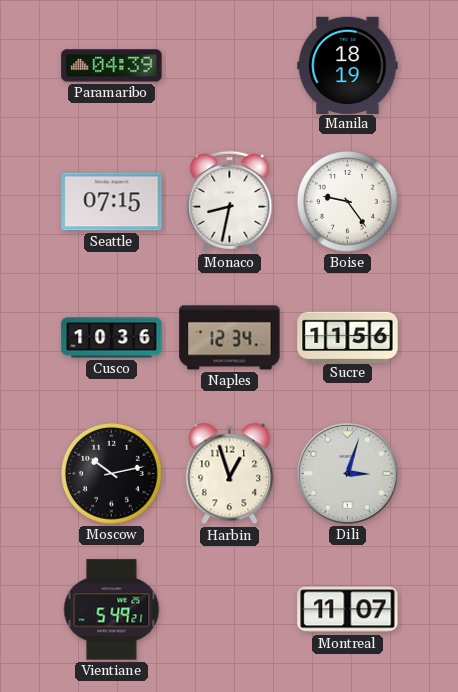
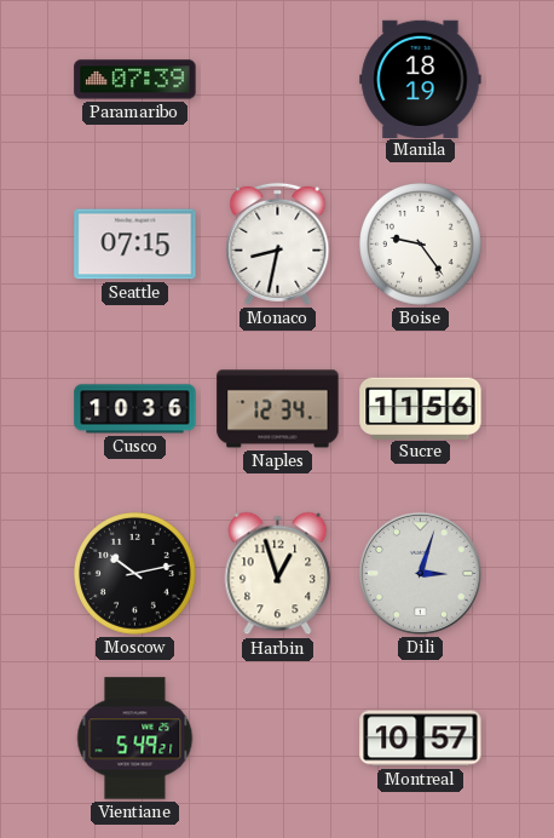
Paramaribo: 04:39 -> 07:39
Montreal: 11:07 -> 10:57
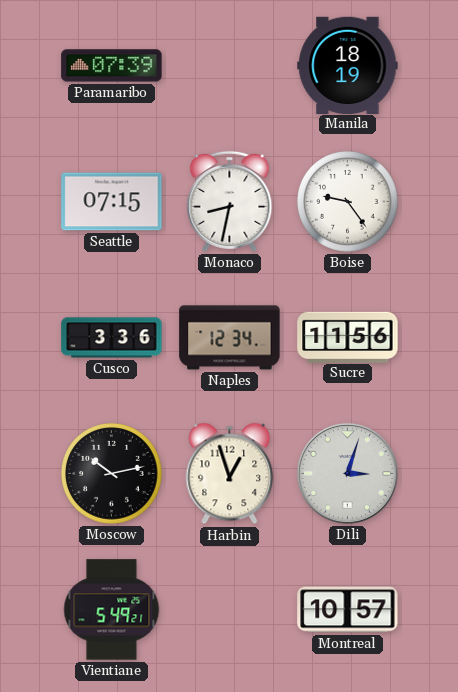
Cusco: 10:36 -> 3:36
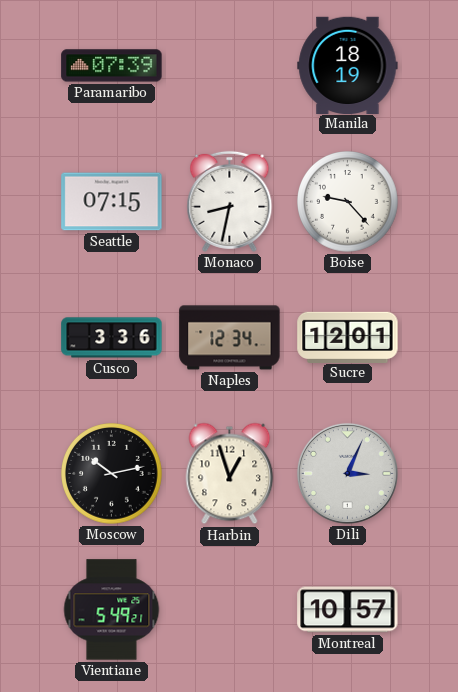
Boise: 9:24 -> 9:23
Sucre: 11:56 -> 12:01
Dili: 3:03 -> 3:04
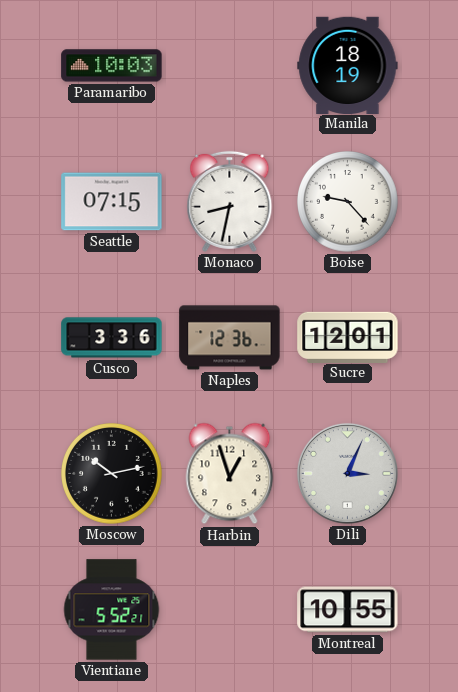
Paramaribo: 07:39 -> 10:03
Naples: 12:34 -> 12:36
Vientiane: 5:49 -> 5:52
Montreal: 10:57 -> 10:55
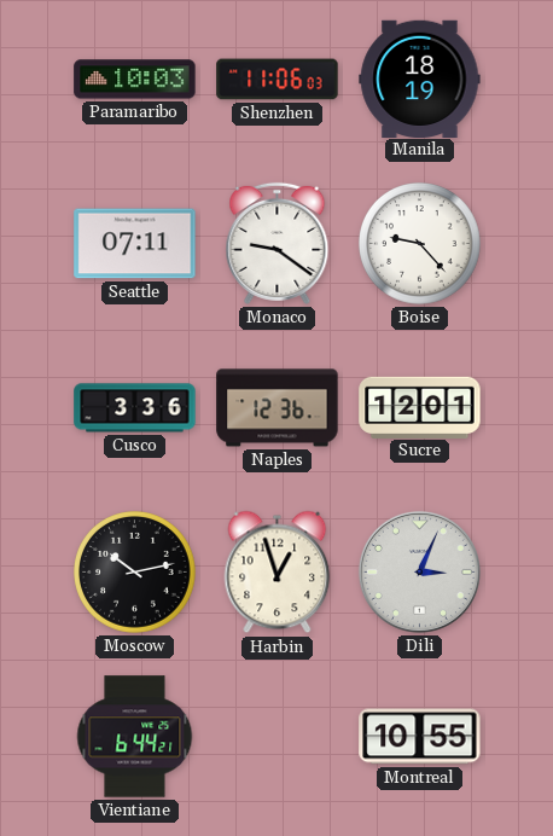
Shenzhen: none -> 11:06
Seattle: 07:15 -> 07:11
Monaco: 8:32 -> 9:21
Vientiane: 5:52 -> 6:44
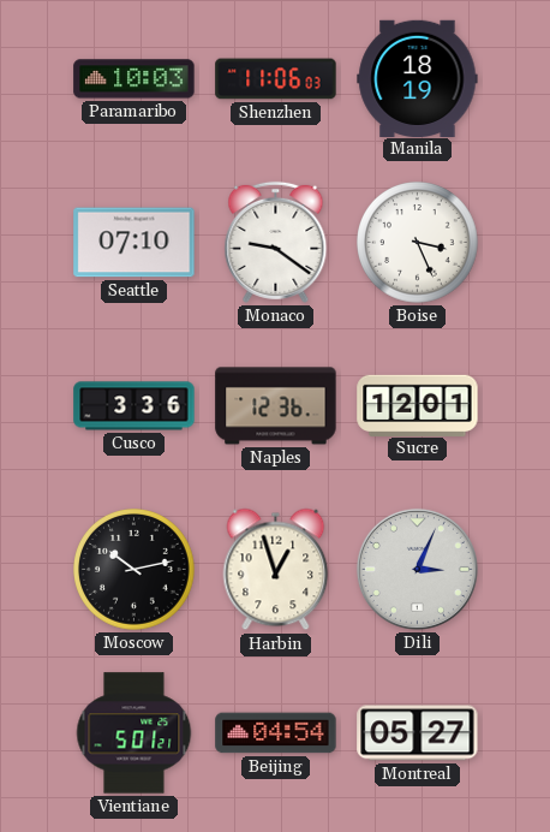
Seattle: 07:11 -> 07:10
Boise: 9:23 -> 3:26
Vientiane: 6:44 -> 5:01
Beijing: none -> 04:54
Montreal: 10:55 -> 05:27
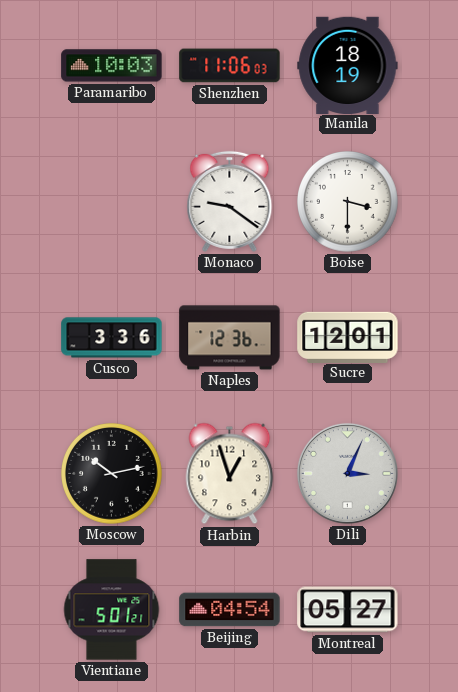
Seattle: 07:10 -> none
Boise: 3:26 -> 3:30
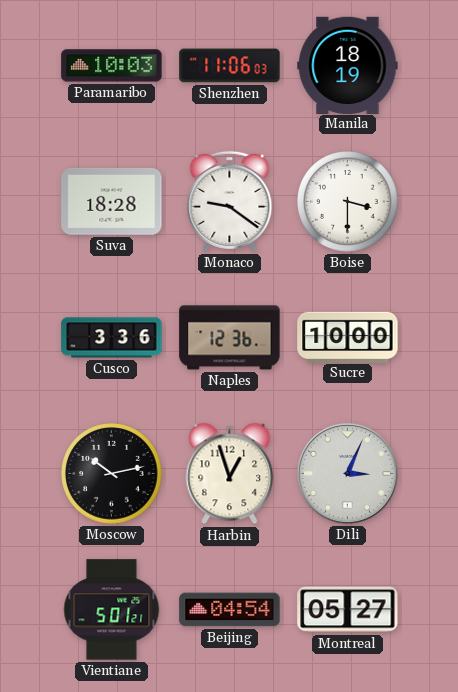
Suva: none -> 18:28
Sucre: 12:01 -> 10:00
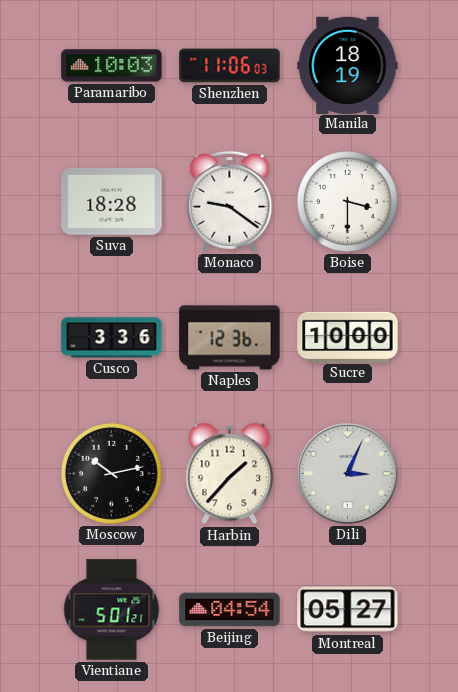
Harbin: 12:57 -> 1:37
